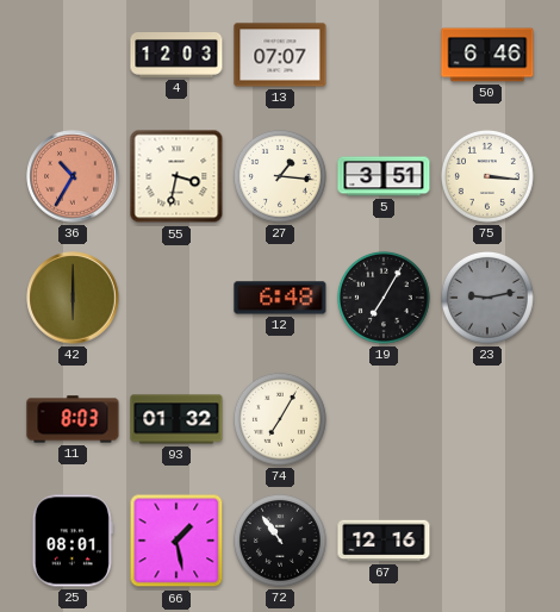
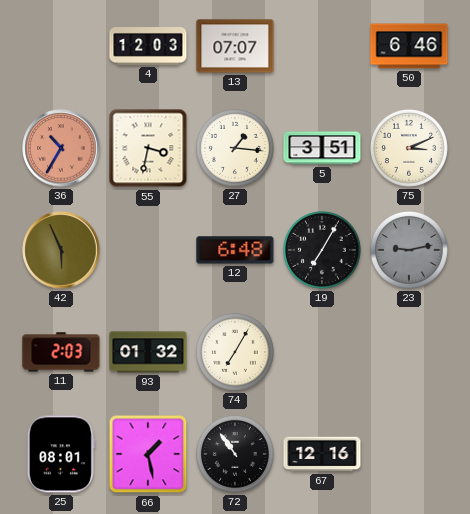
75: 3:16 -> 3:11
42: 6:00 -> 5:56
11: 8:03 -> 2:03
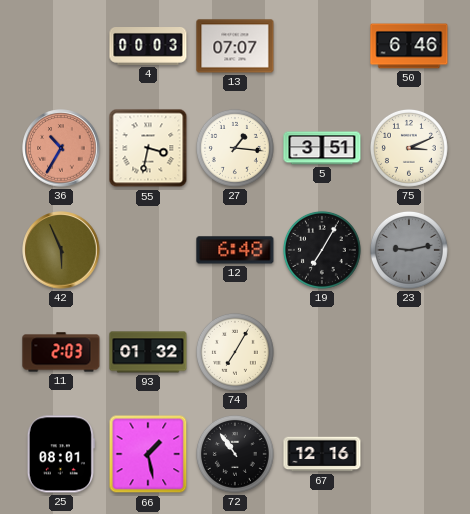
4: 12:03 -> 00:03
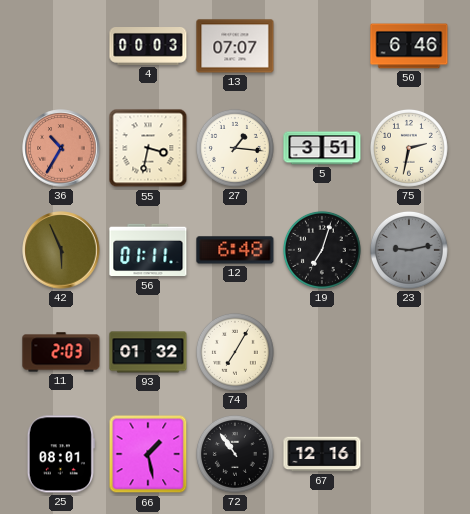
75: 3:11 -> 2:32
56: none -> 01:11
19: 7:05 -> 7:03
